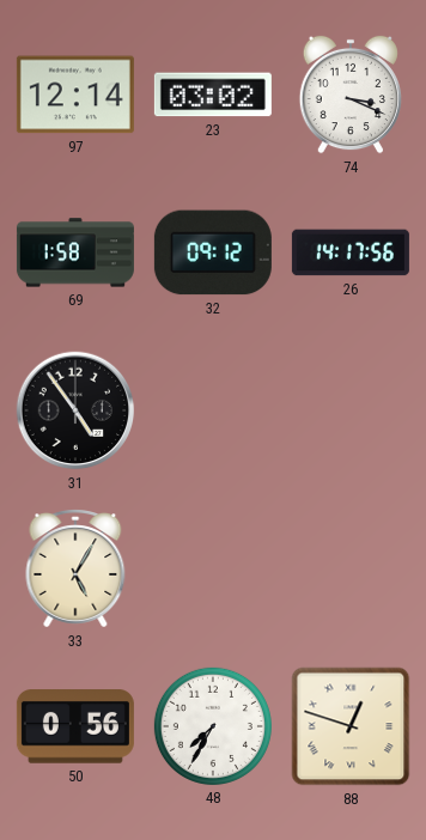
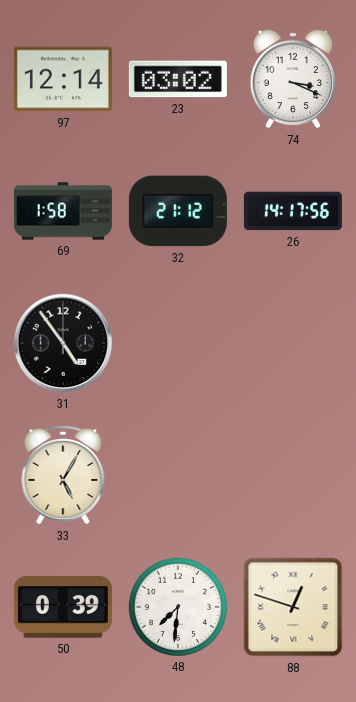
32: 09:12 -> 21:12
50: 0:56 -> 0:39
48: 7:35 -> 7:31
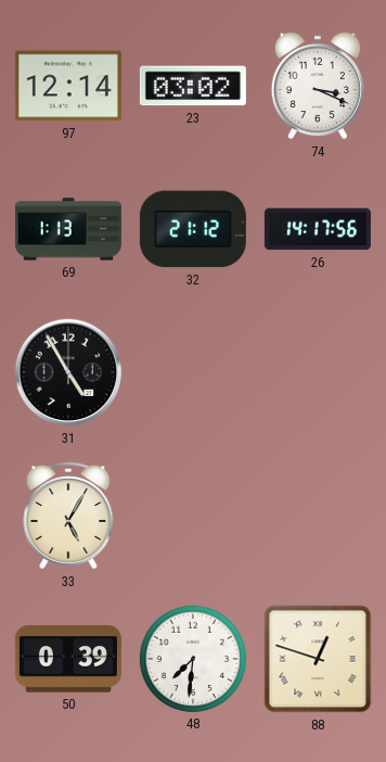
69: 1:58 -> 1:13
31: 4:54 -> 4:55
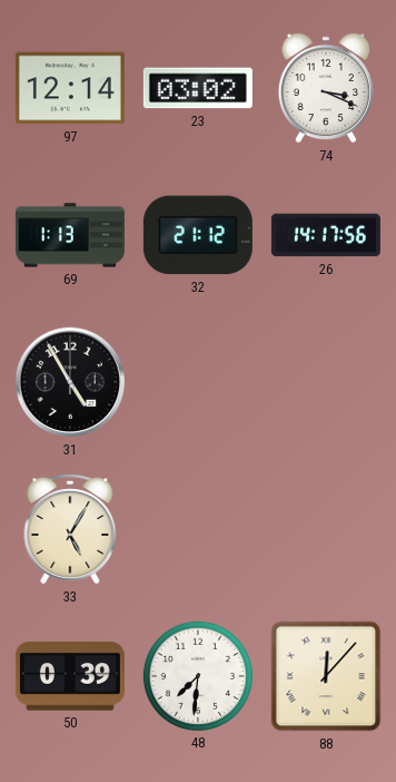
88: 12:48 -> 12:07
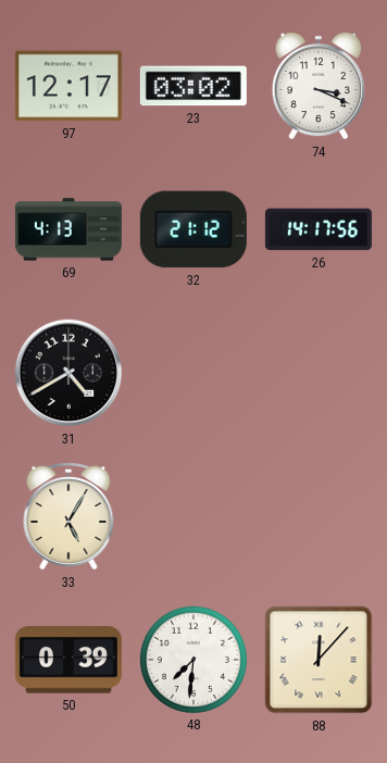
97: 12:14 -> 12:17
69: 1:13 -> 4:13
31: 4:55 -> 4:40
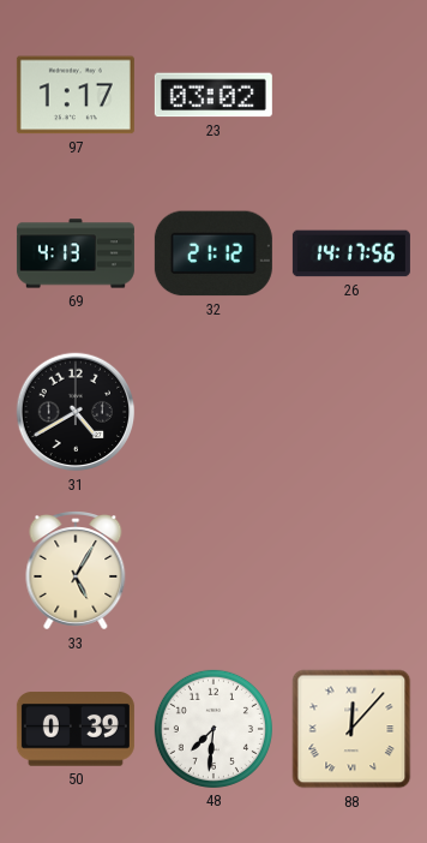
97: 12:17 -> 1:17
74: 3:19 -> none
